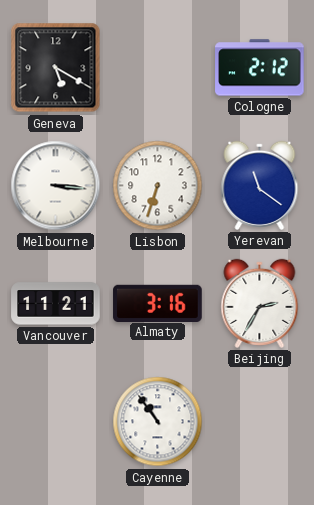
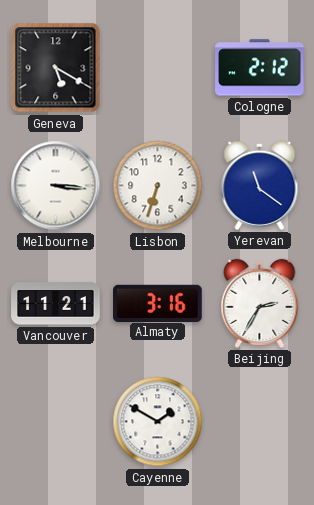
Cayenne: 10:54 -> 1:50
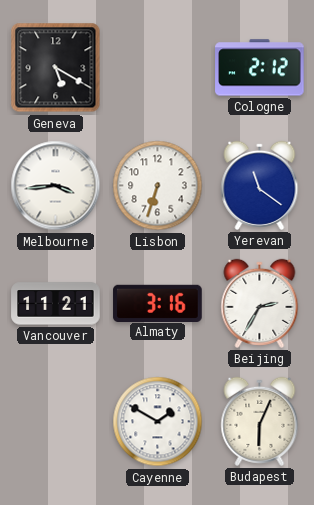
Melbourne: 3:16 -> 3:44
Budapest: none -> 6:04
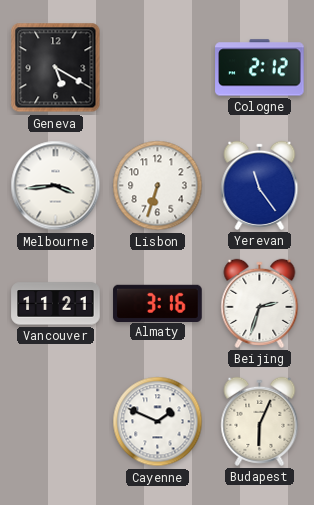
Yerevan: 11:21 -> 11:24
Beijing: 2:35 -> 2:33
Cayenne: 1:50 -> 1:49
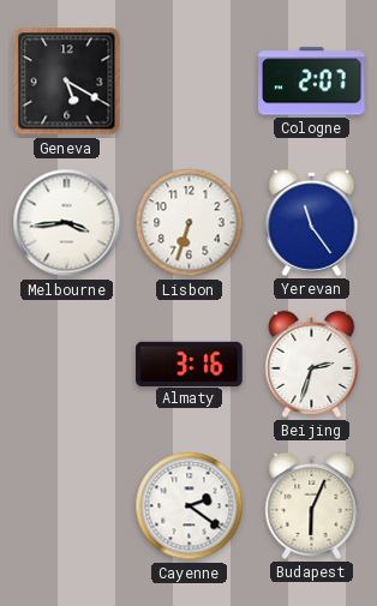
Cologne: 2:12 -> 2:07
Vancouver: 11:21 -> none
Cayenne: 1:49 -> 2:21
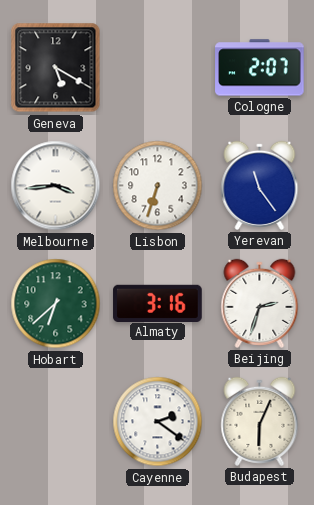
Hobart: none -> 6:38
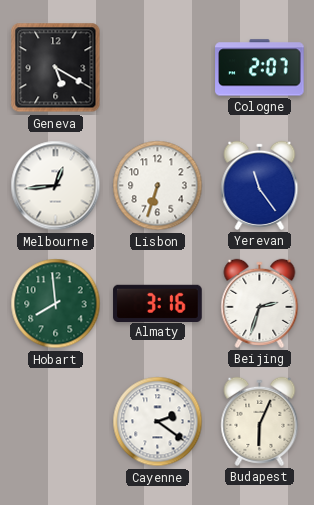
Melbourne: 3:44 -> 12:44
Hobart: 6:38 -> 7:59
